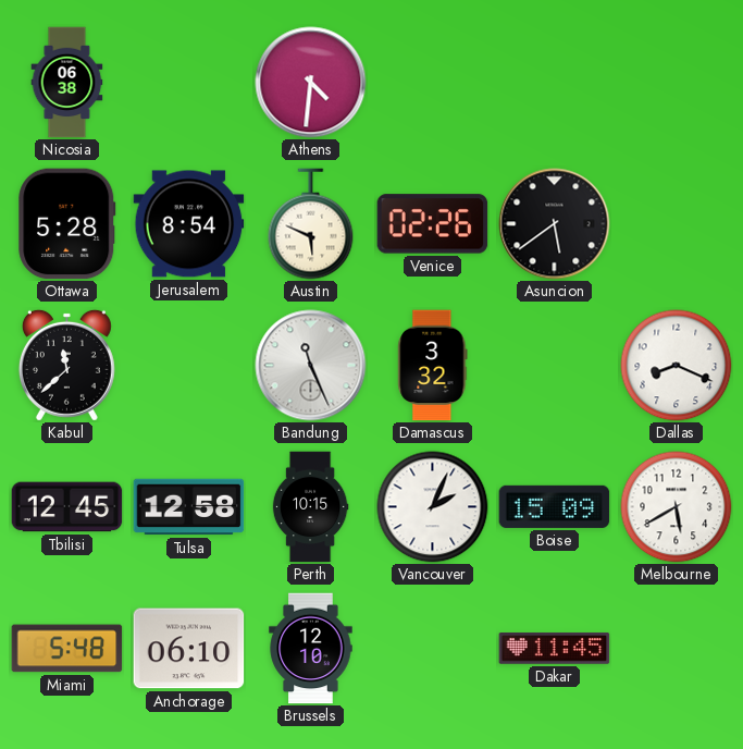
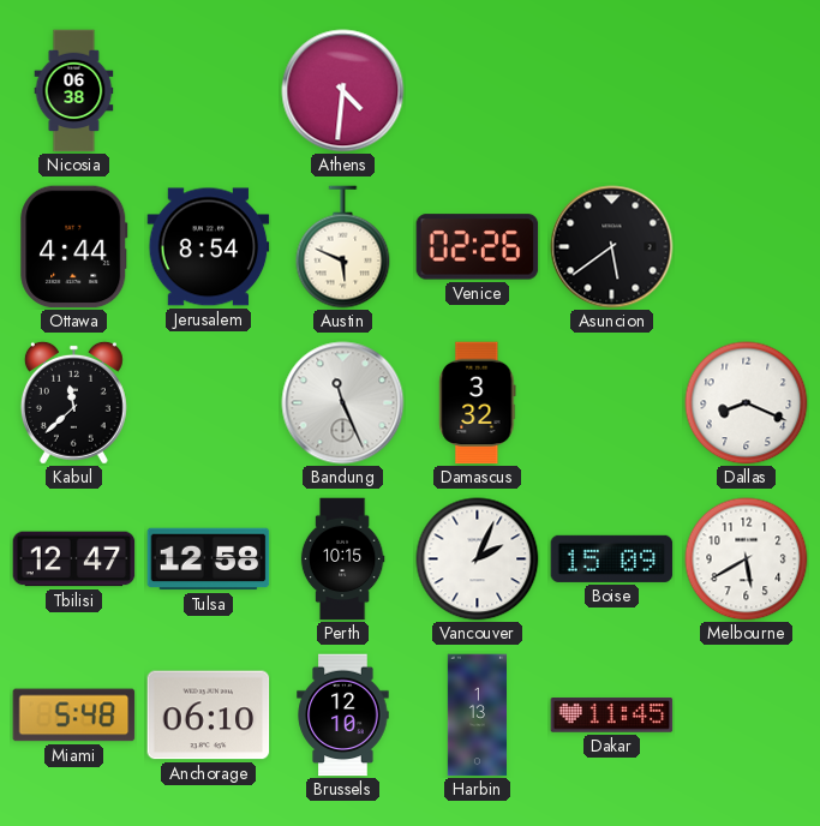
Ottawa: 5:28 -> 4:44
Tbilisi: 12:45 -> 12:47
Harbin: none -> 1:13
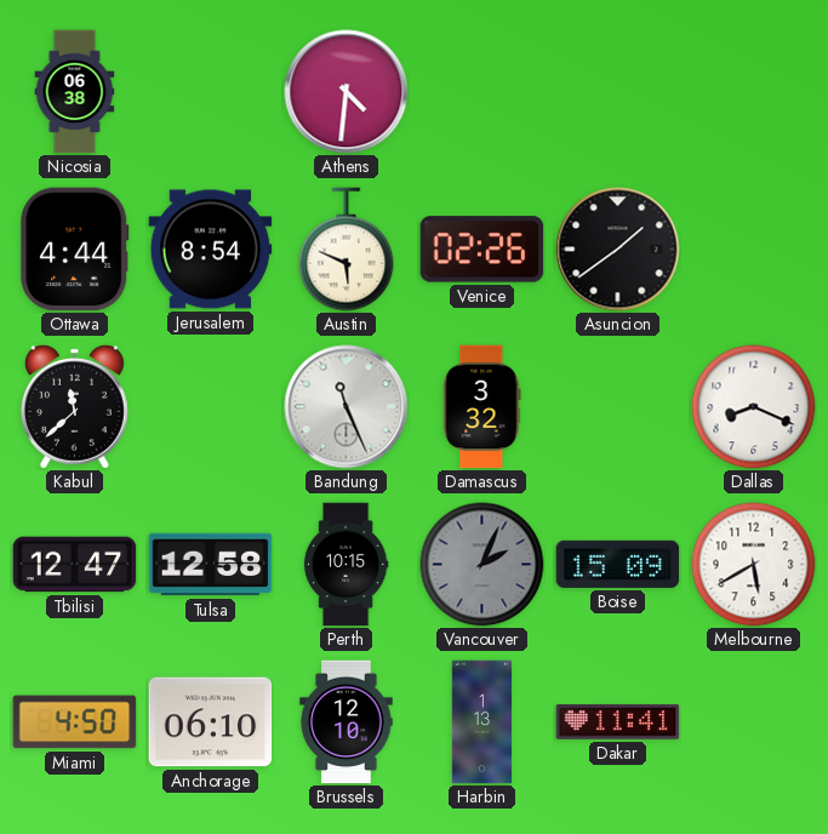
Asuncion: 5:39 -> 1:39
Vancouver dial: white -> grey
Miami: 5:48 -> 4:50
Dakar: 11:45 -> 11:41
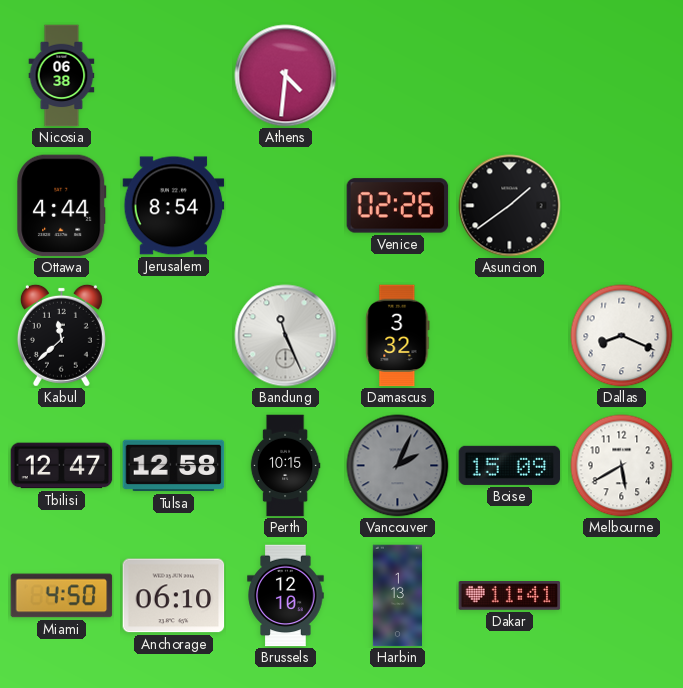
Austin: 5:49 -> none
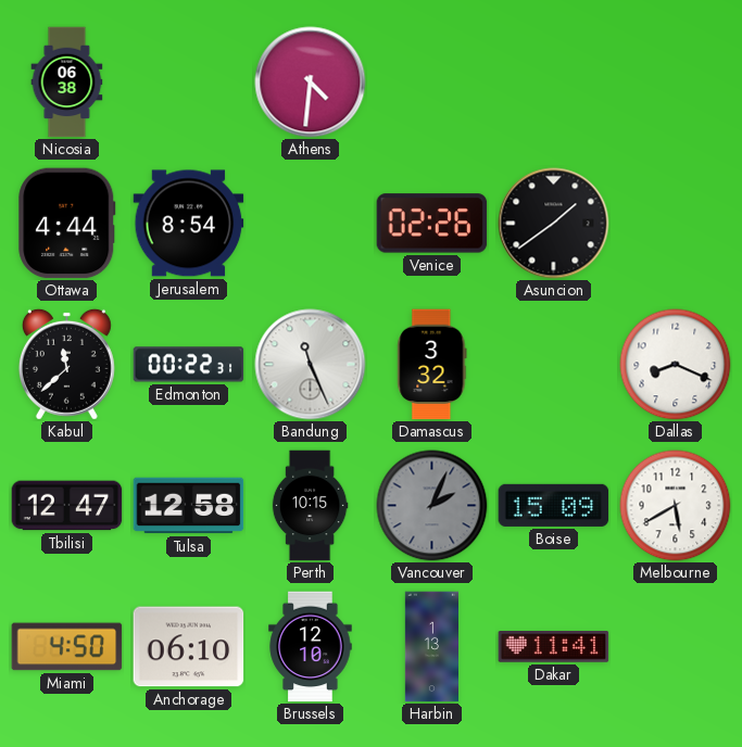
Edmonton: none -> 00:22
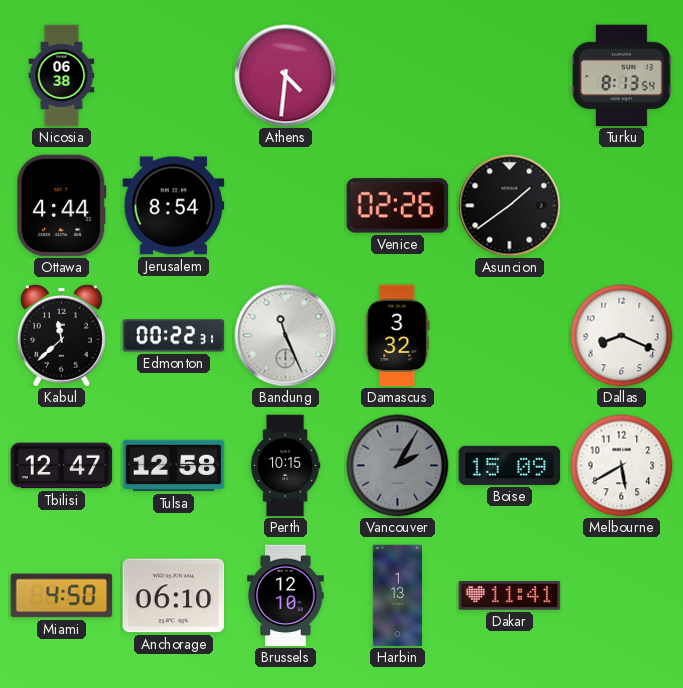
Turku: none -> 8:13
Vancouver: 2:04 -> 2:05
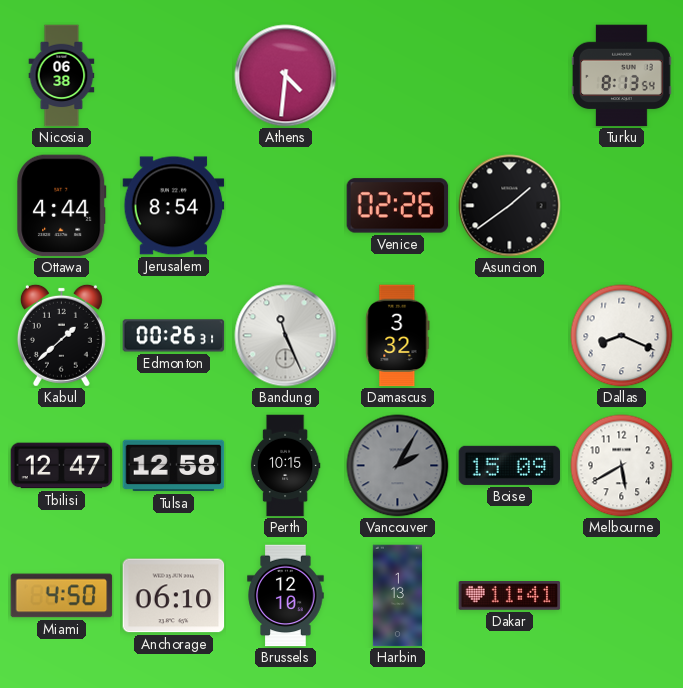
Kabul: 11:38 -> 1:38
Edmonton: 00:22 -> 00:26
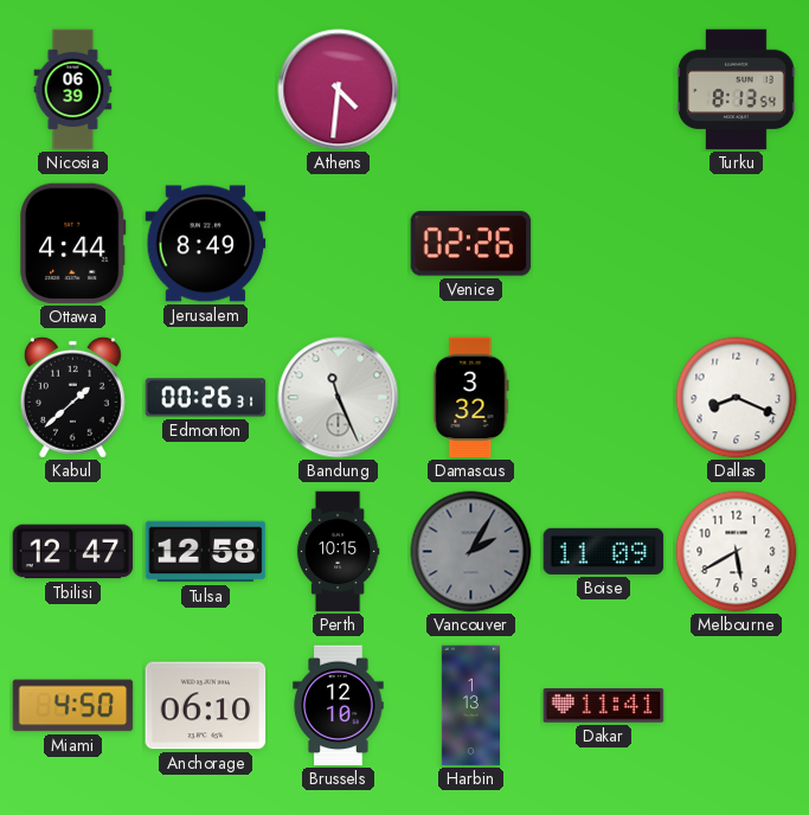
Nicosia: 06:38 -> 06:39
Jerusalem: 8:54 -> 8:49
Asuncion: 1:39 -> none
Boise: 15:09 -> 11:09
